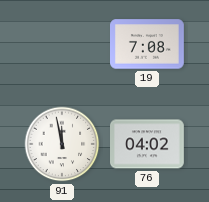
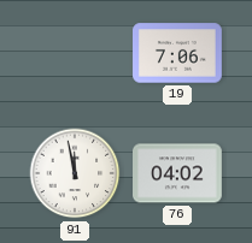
19: 7:08 -> 7:06
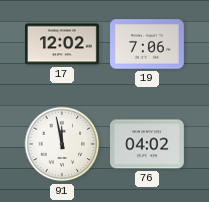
17: none -> 12:02
